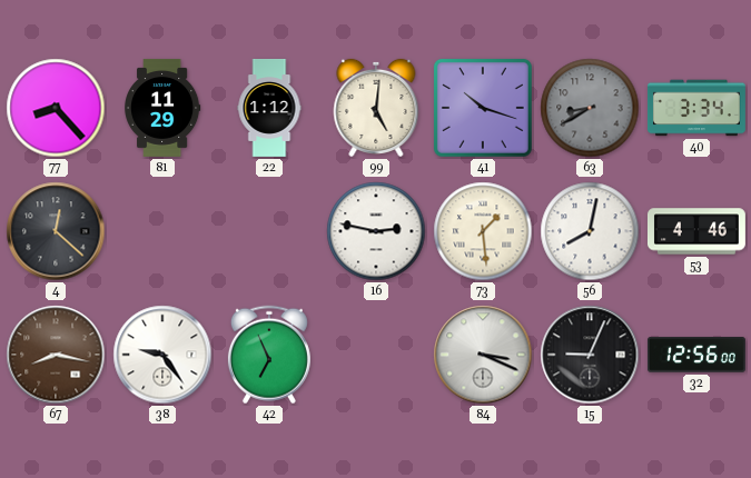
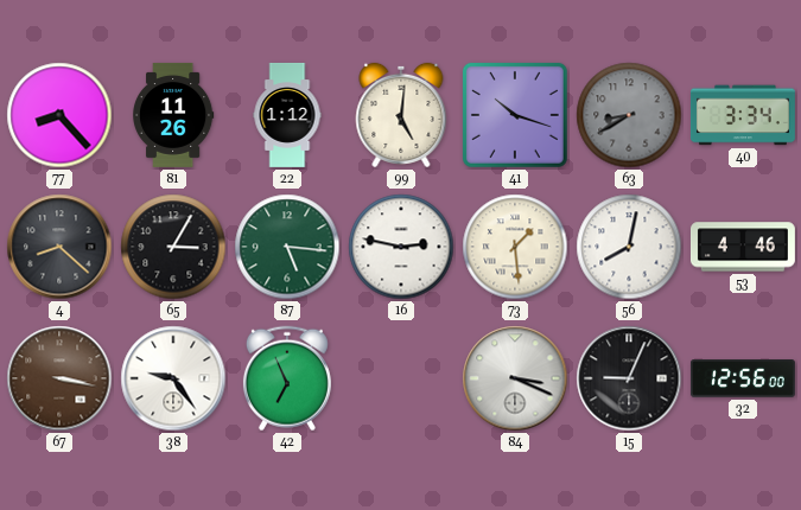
81: 11:29 -> 11:26
4: 12:22 -> 8:22
65: none -> 3:05
87: none -> 5:16
67: 8:17 -> 3:17
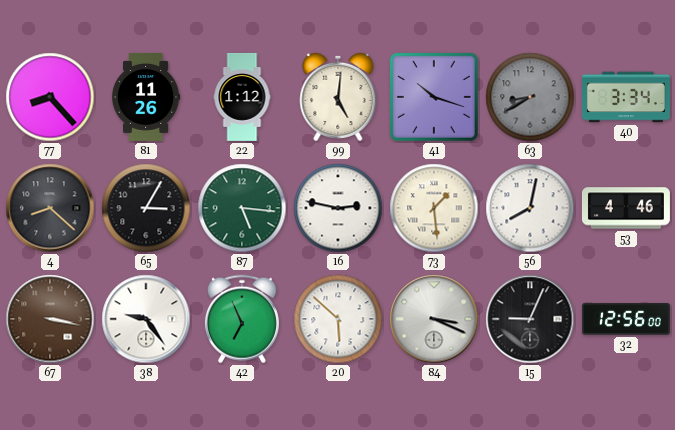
20: none -> 5:52
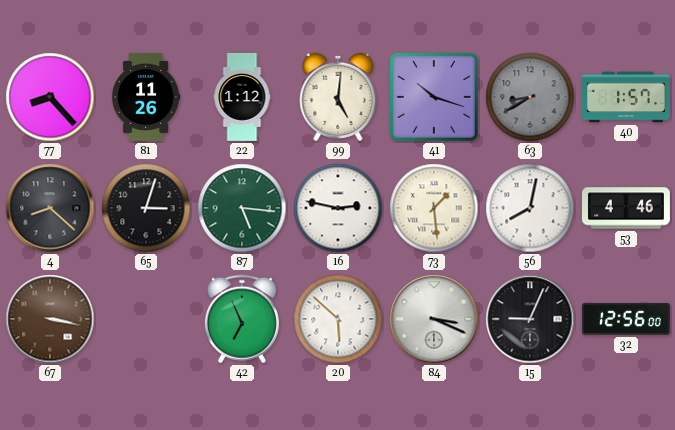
40: 3:34 -> 1:57
65: 3:05 -> 3:03
38: 9:24 -> none
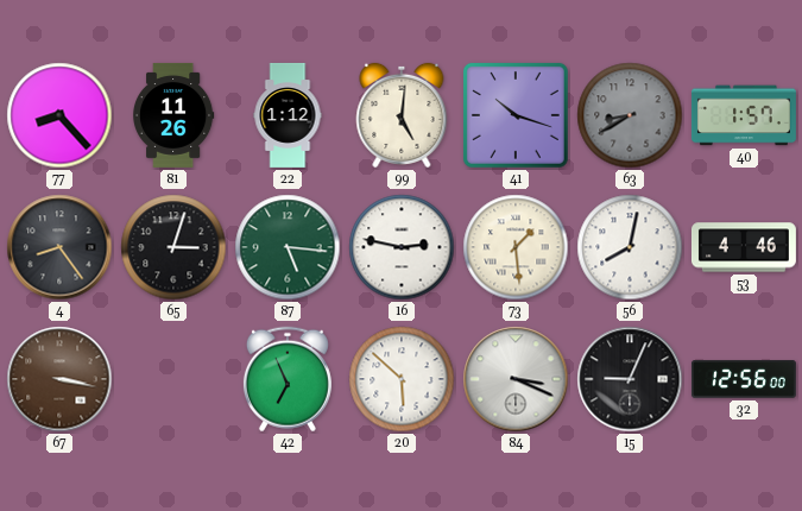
4: 8:22 -> 8:24
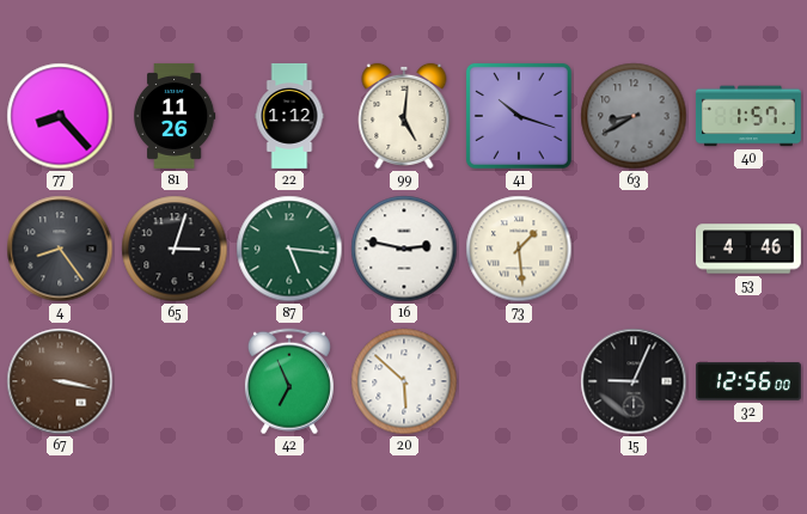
56: 8:02 -> none
84: 3:19 -> none
